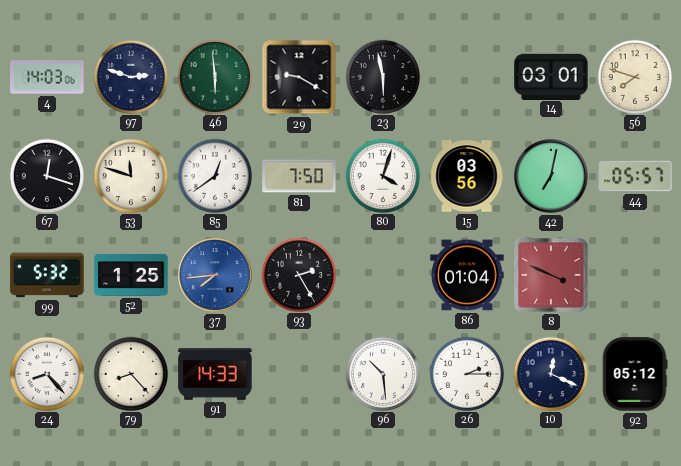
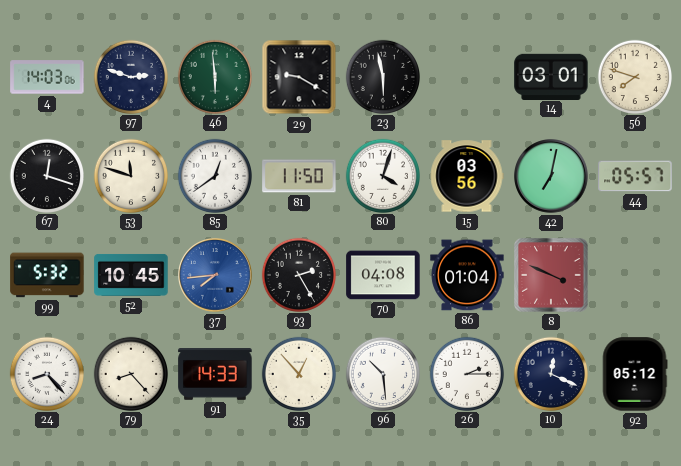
81: 7:50 -> 11:50
52: 1:25 -> 10:45
70: none -> 04:08
35: none -> 12:53
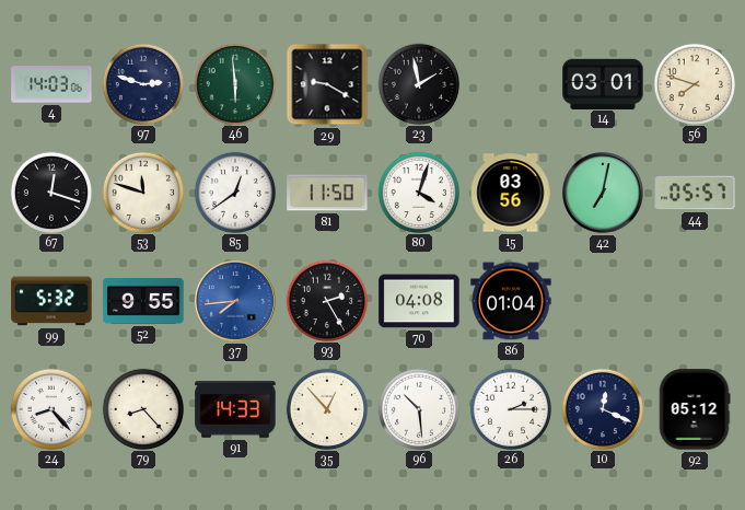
23: 5:58 -> 1:58
52: 10:45 -> 9:55
8: 3:49 -> none
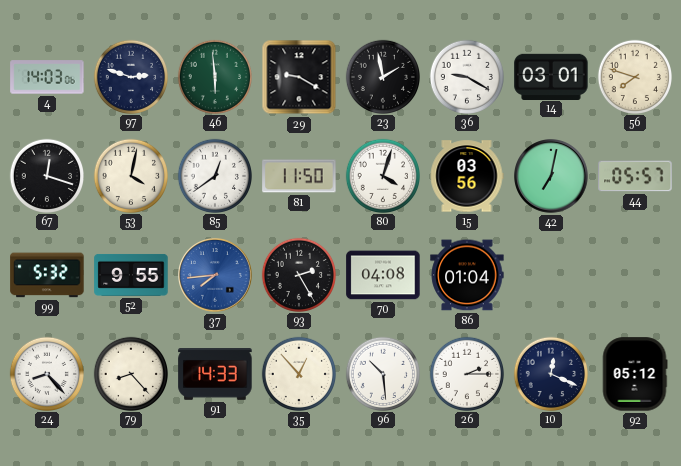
36: none -> 9:20
53: 11:48 -> 4:02
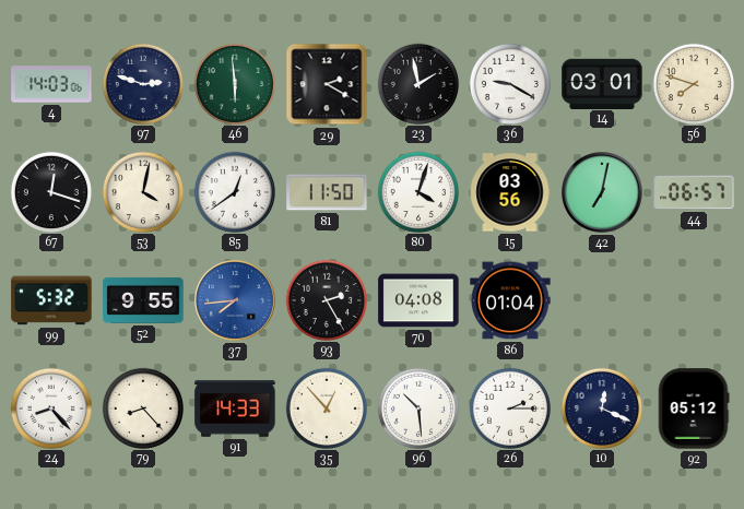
29: 9:20 -> 2:20
44: 05:57 -> 06:57
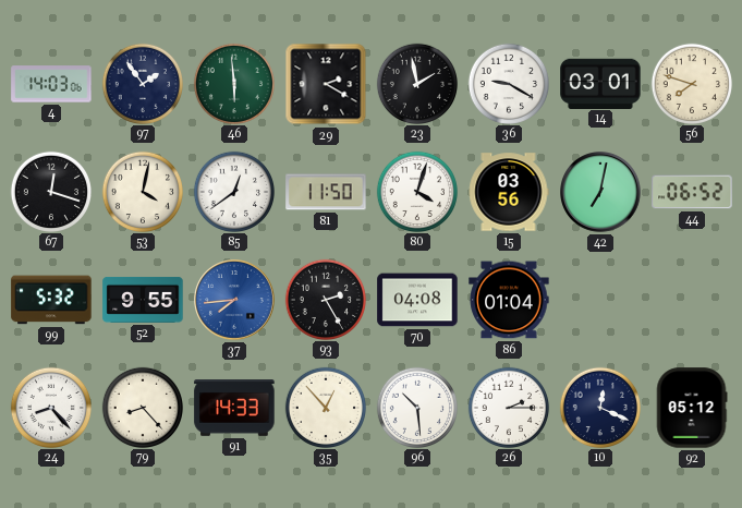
97: 2:48 -> 1:54
44: 06:57 -> 06:52
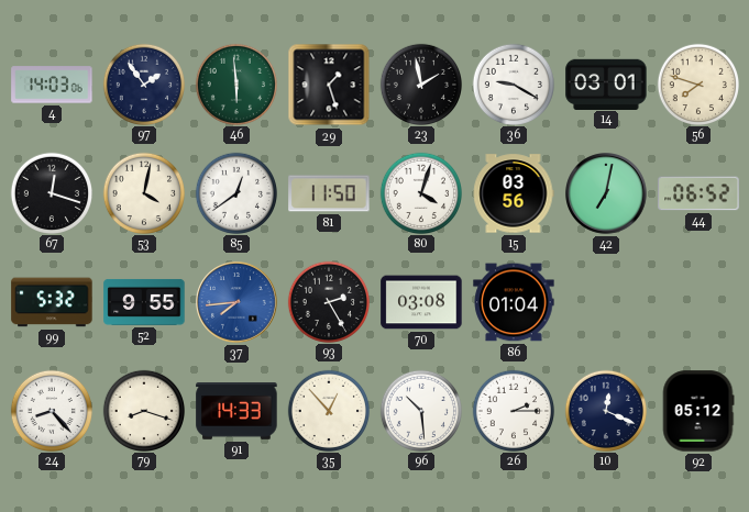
29: 2:20 -> 1:27
70: 04:08 -> 03:08
79: 8:23 -> 8:18
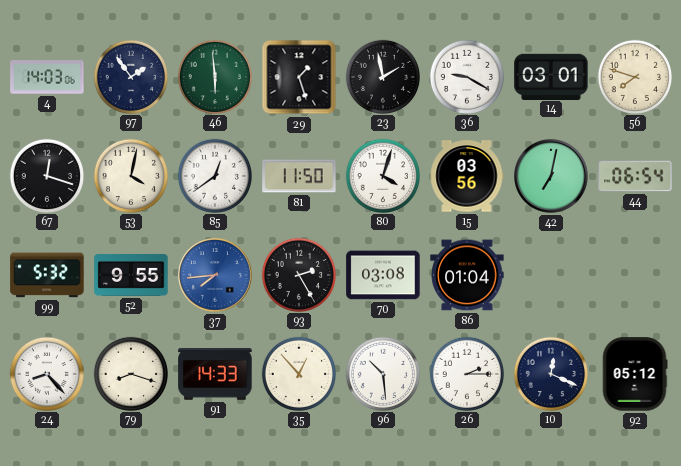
44: 06:52 -> 06:54
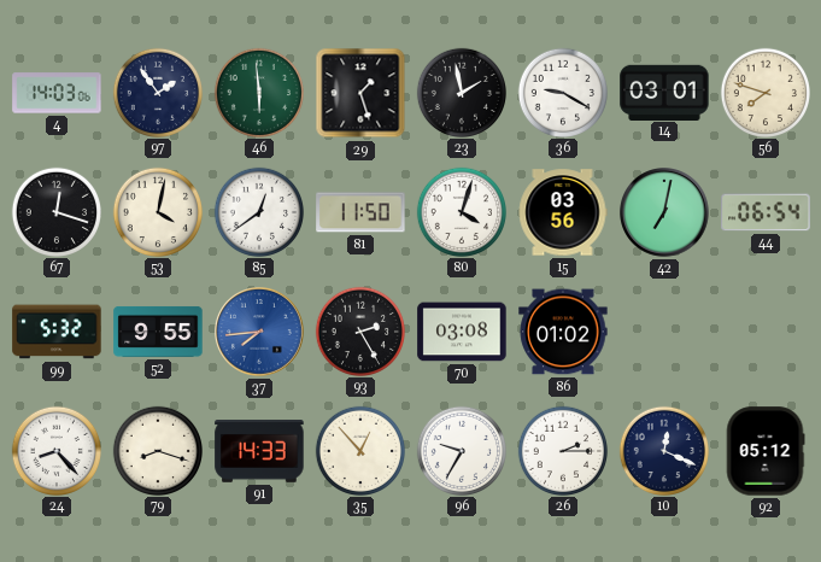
86: 01:04 -> 01:02
96: 10:29 -> 9:35
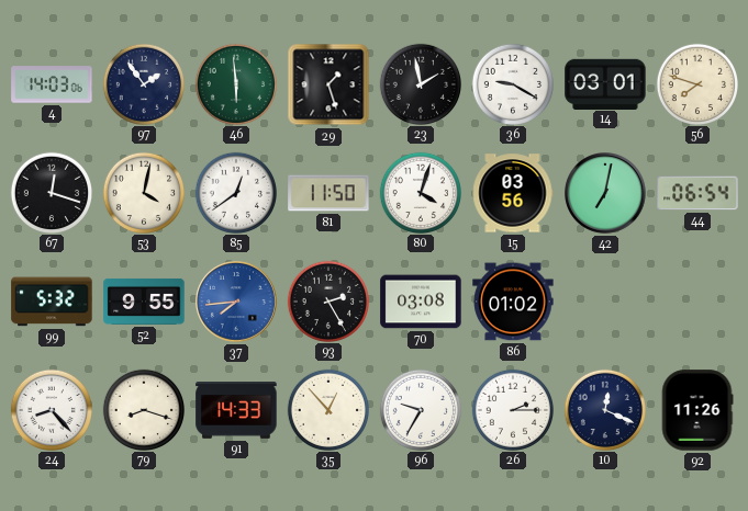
92: 05:12 -> 11:26
